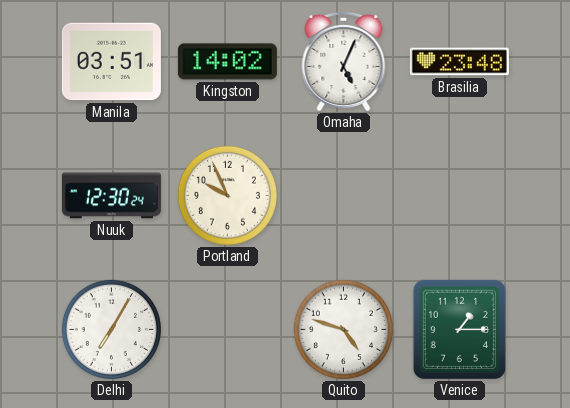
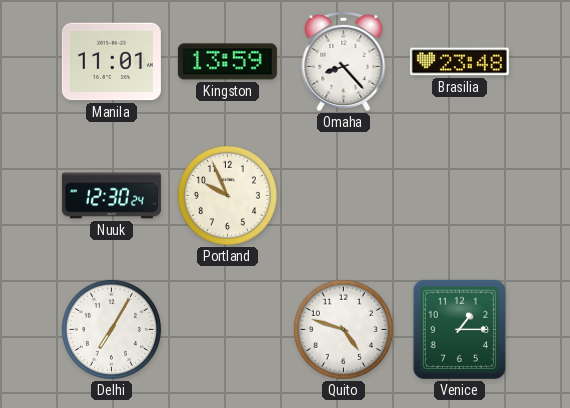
Manila: 03:51 -> 11:01
Kingston: 14:02 -> 13:59
Omaha: 5:04 -> 8:23
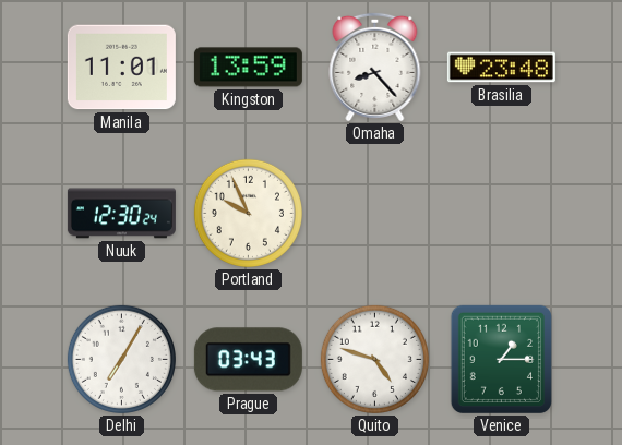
Prague: none -> 03:43
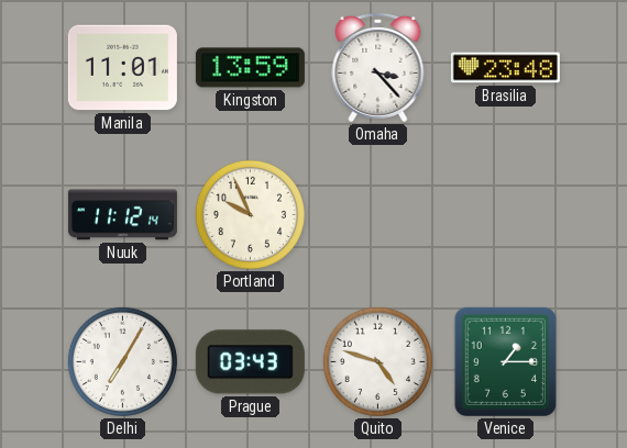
Omaha: 8:23 -> 3:23
Nuuk: 12:30 -> 11:12
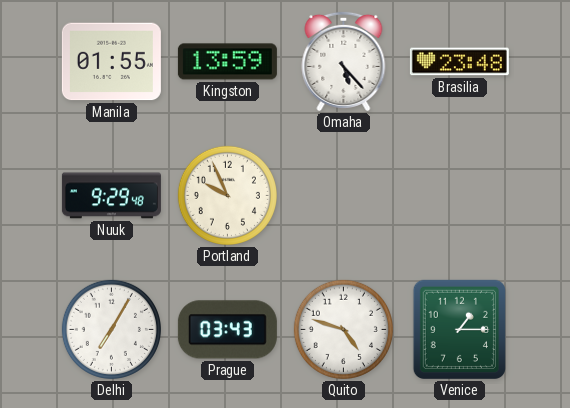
Manila: 11:01 -> 01:55
Omaha: 3:23 -> 5:23
Nuuk: 11:12 -> 9:29
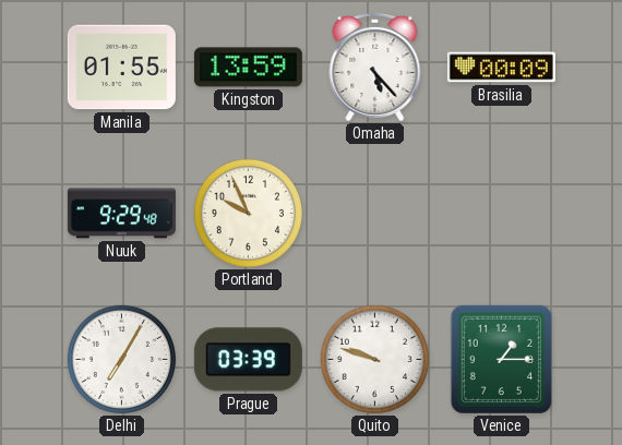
Brasilia: 23:48 -> 00:09
Prague: 03:43 -> 03:39
Quito: 4:48 -> 9:48
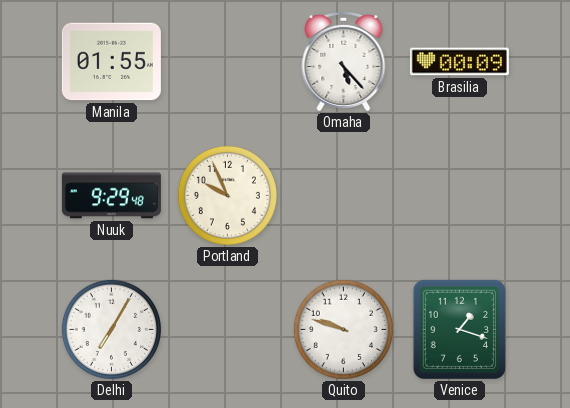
Kingston: 13:59 -> none
Prague: 03:39 -> none
Venice: 1:15 -> 1:18
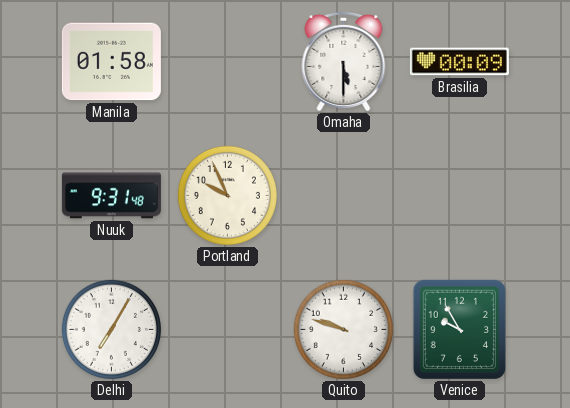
Manila: 01:55 -> 01:58
Omaha: 5:23 -> 5:30
Nuuk: 9:29 -> 9:31
Venice: 1:18 -> 9:55
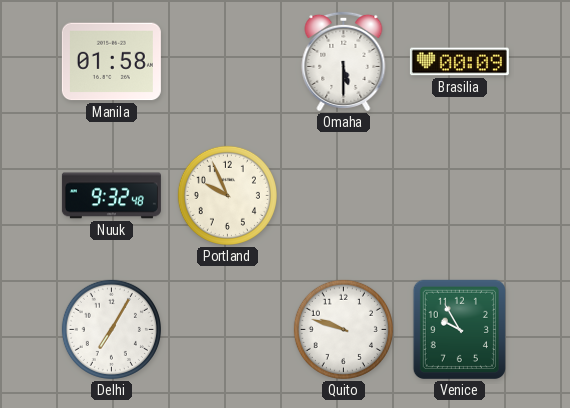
Nuuk: 9:31 -> 9:32
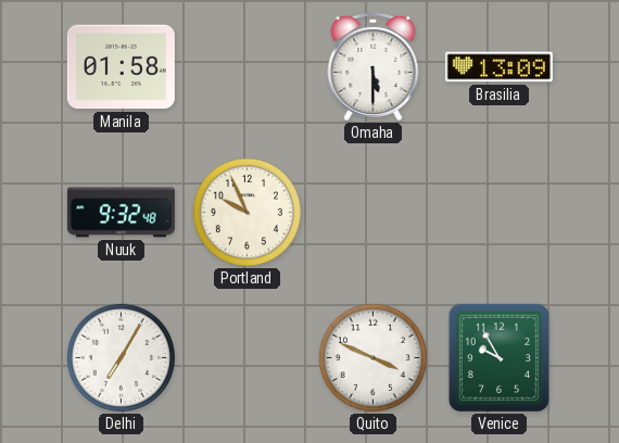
Brasilia: 00:09 -> 13:09
Quito: 9:48 -> 3:49
